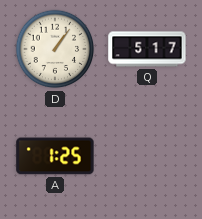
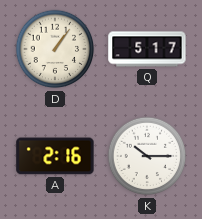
A: 1:25 -> 2:16
K: none -> 10:15
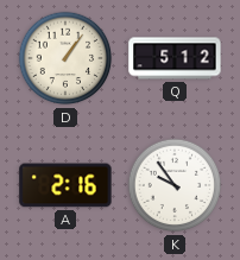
Q: 5:17 -> 5:12
K: 10:15 -> 9:54
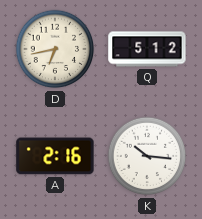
D: 1:06 -> 6:43
K: 9:54 -> 10:16
